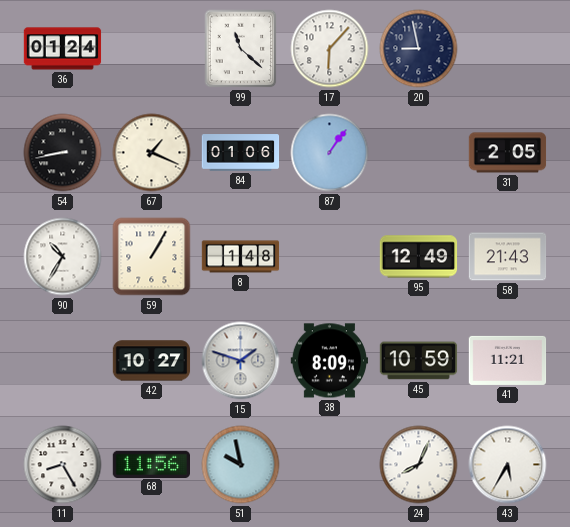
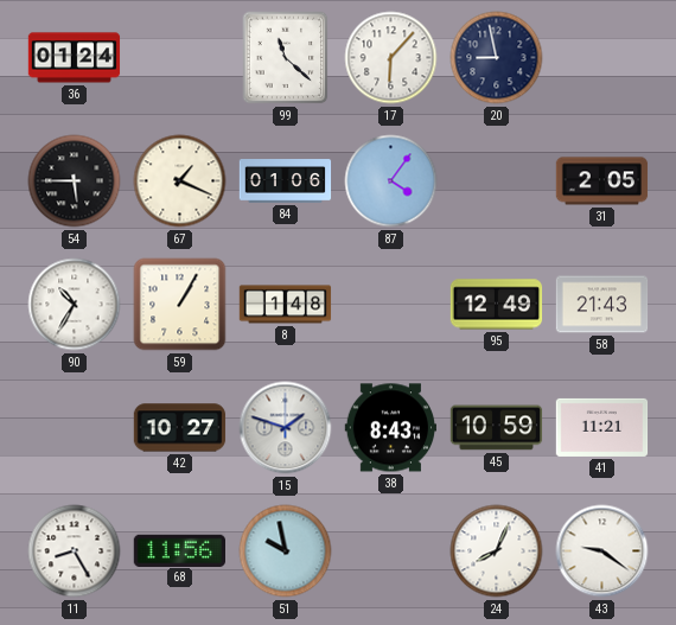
54: 8:43 -> 5:45
87: 1:06 -> 4:06
38: 8:09 -> 8:43
43: 5:35 -> 9:21
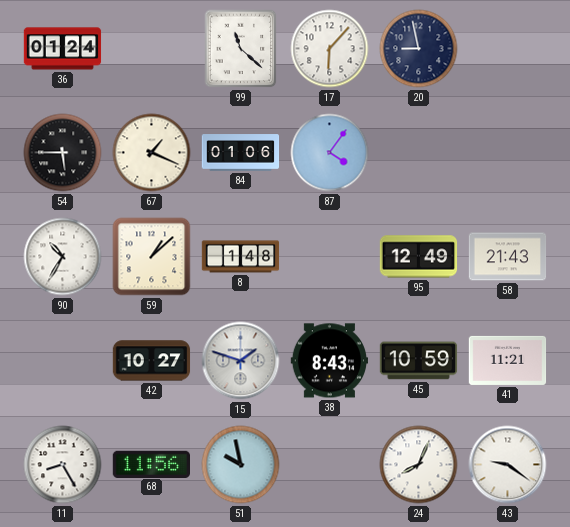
31: 2:05 -> none
59: 1:05 -> 1:08
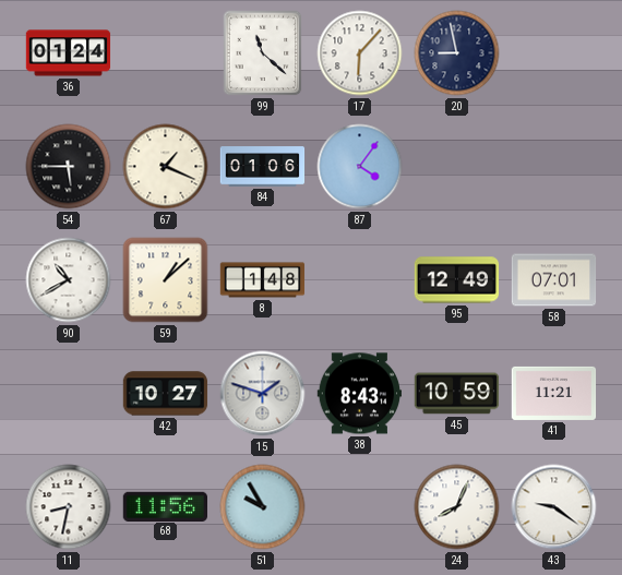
90: 10:35 -> 10:40
58: 21:43 -> 07:01
11: 8:25 -> 8:32
51: 9:58 -> 9:55
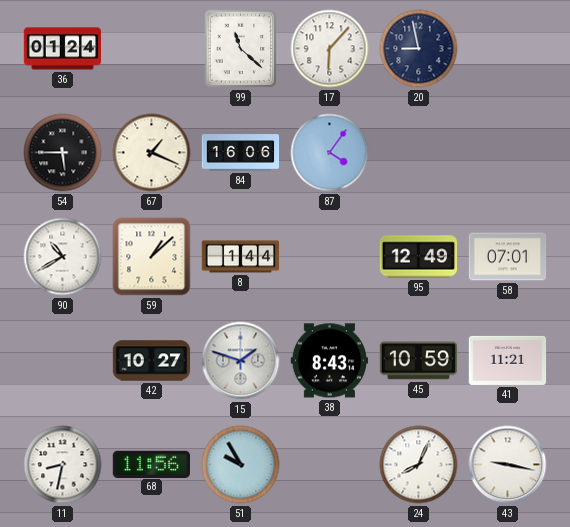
84: 01:06 -> 16:06
8: 1:48 -> 1:44
43: 9:21 -> 9:17
